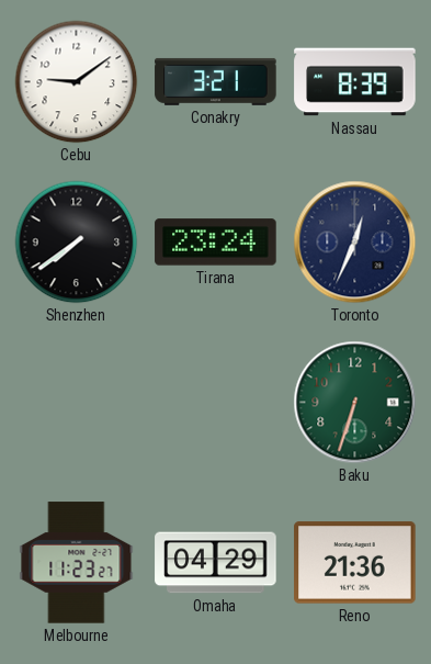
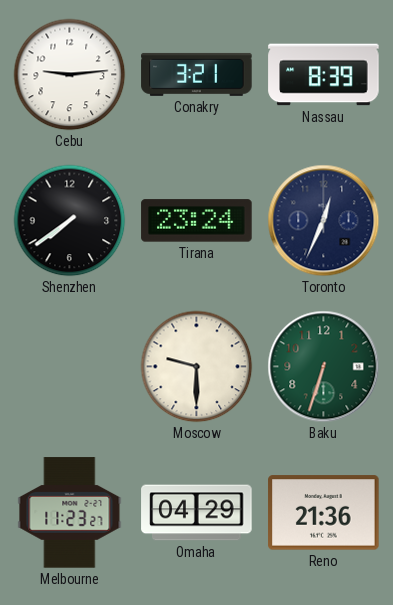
Cebu: 9:09 -> 9:14
Moscow: none -> 9:30
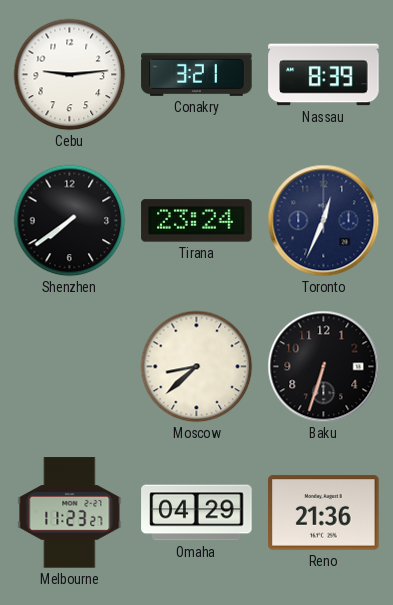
Moscow: 9:30 -> 8:38
Baku dial: green -> black
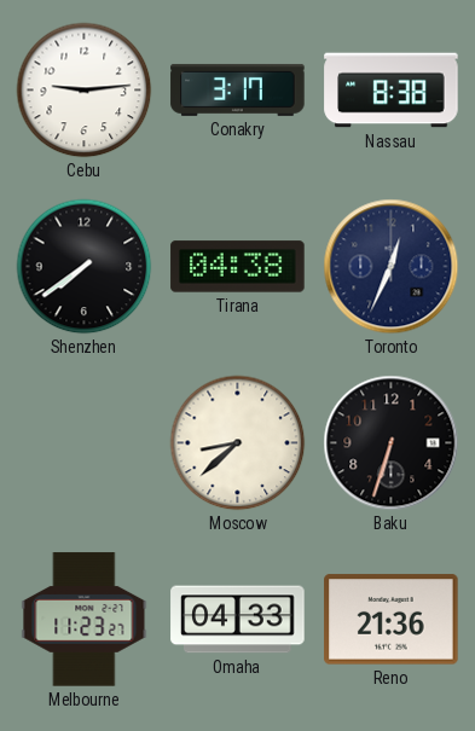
Conakry: 3:21 -> 3:17
Nassau: 8:39 -> 8:38
Tirana: 23:24 -> 04:38
Omaha: 04:29 -> 04:33
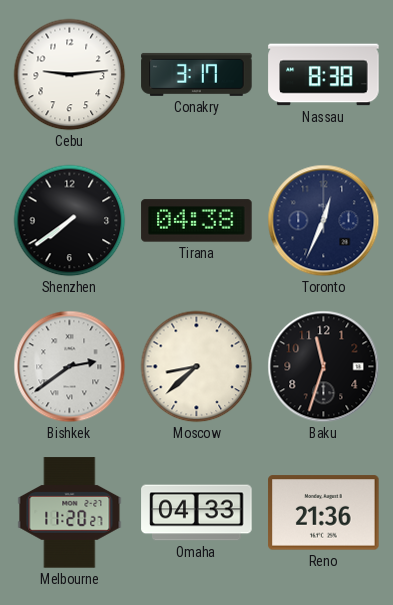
Bishkek: none -> 2:39
Baku: 6:33 -> 11:33
Melbourne: 11:23 -> 11:20
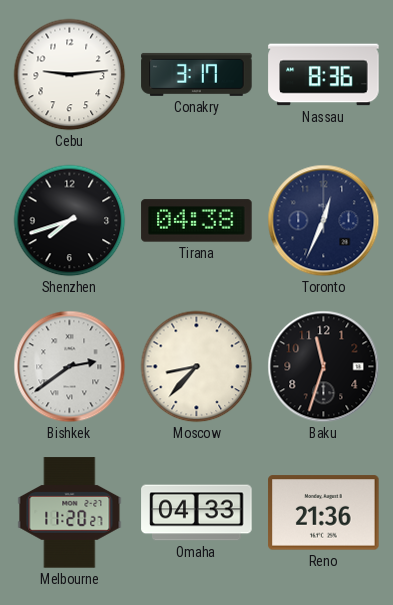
Nassau: 8:38 -> 8:36
Shenzhen: 7:39 -> 7:42
Moscow: 8:38 -> 8:37
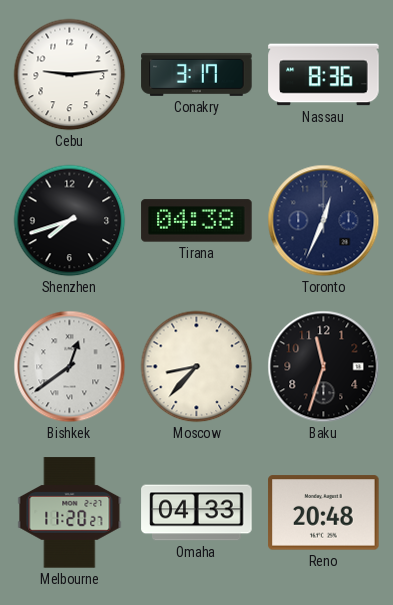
Bishkek: 2:39 -> 12:39
Reno: 21:36 -> 20:48
